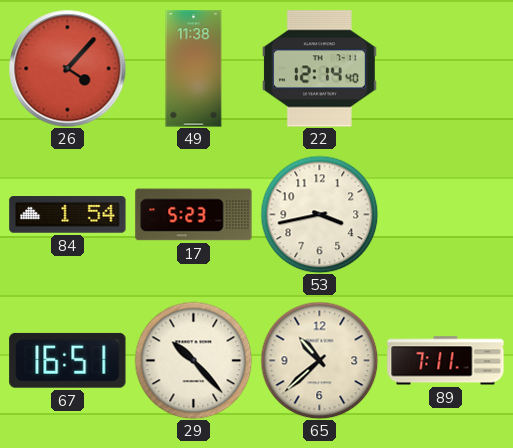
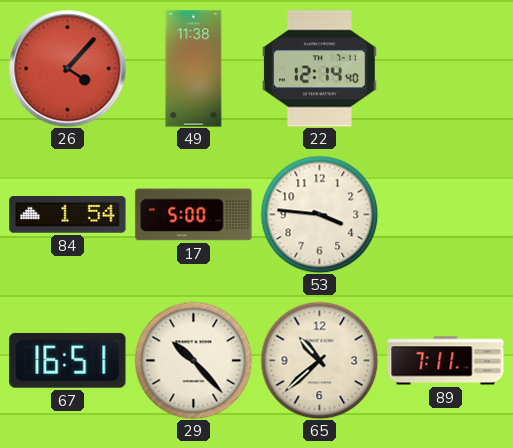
17: 5:23 -> 5:00
53: 3:43 -> 3:46
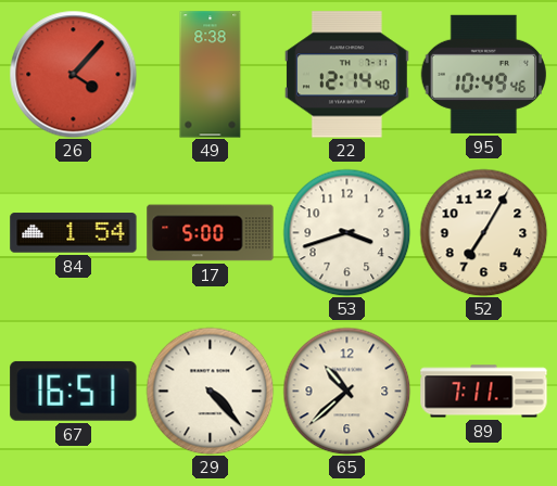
49: 11:38 -> 8:38
95: none -> 10:49
53: 3:46 -> 3:42
52: none -> 7:05
29: 10:23 -> 4:23
